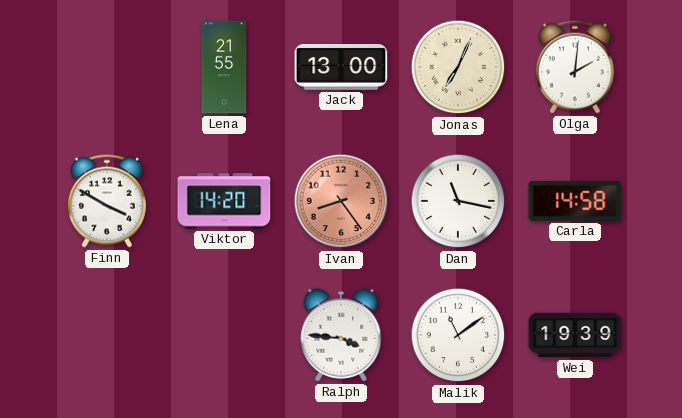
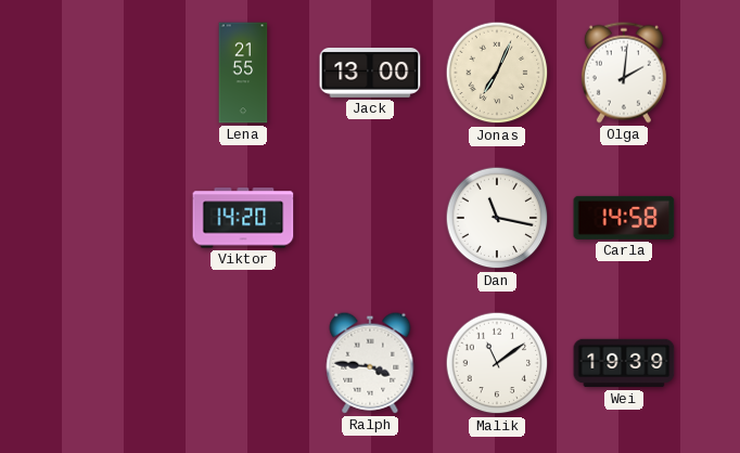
Finn: 3:50 -> none
Ivan: 8:24 -> none
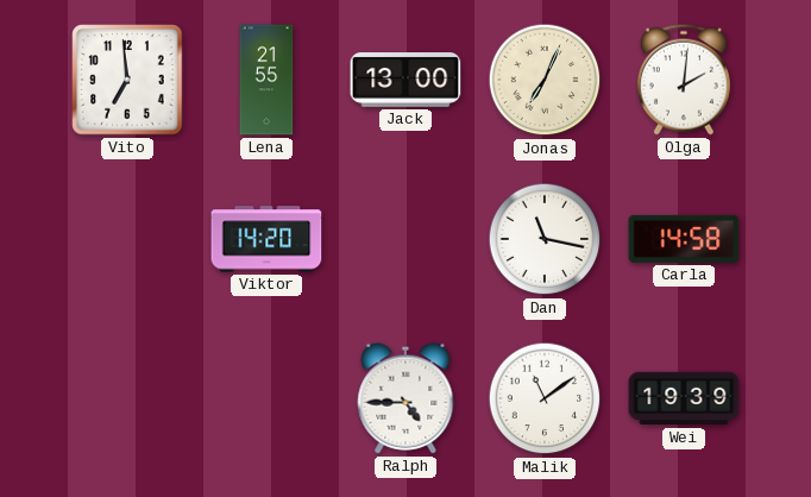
Vito: none -> 6:59
Ralph: 3:46 -> 4:45
